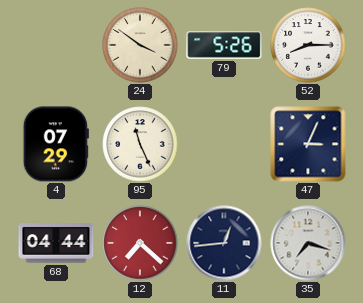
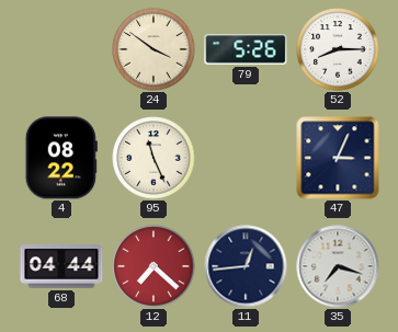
4: 07:29 -> 08:22
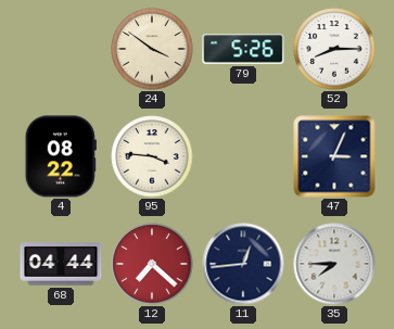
95: 11:26 -> 3:46
35: 7:18 -> 7:45
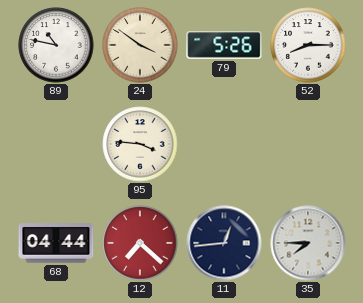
89: none -> 10:47
4: 08:22 -> none
47: 3:04 -> none
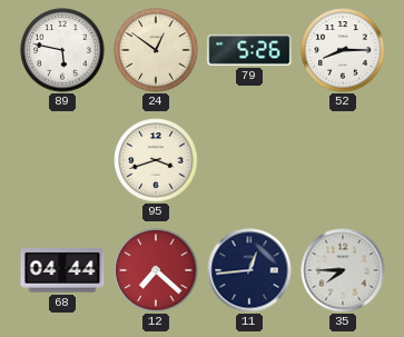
89: 10:47 -> 5:47
24: 3:51 -> 12:51
95: 3:46 -> 3:42
